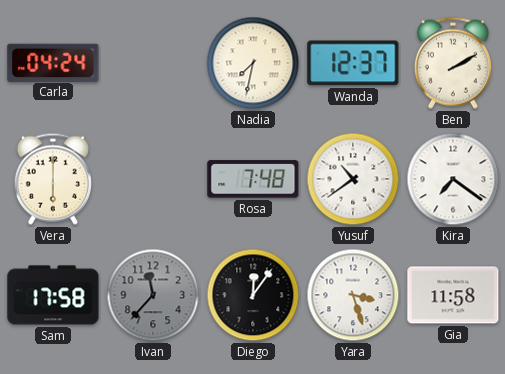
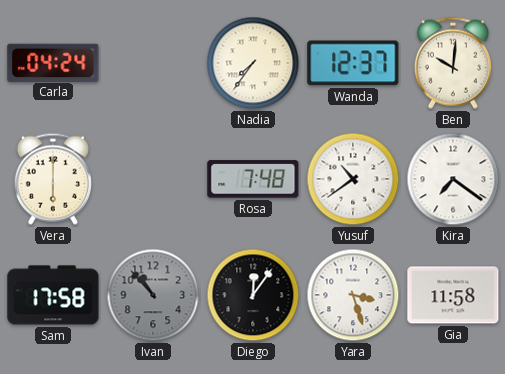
Nadia: 7:32 -> 7:36
Ben: 2:10 -> 10:01
Ivan: 11:37 -> 10:53
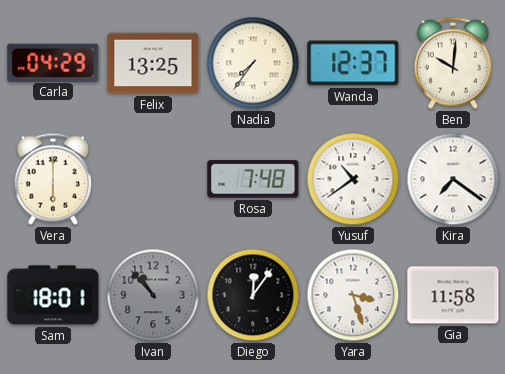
Carla: 04:24 -> 04:29
Felix: none -> 13:25
Sam: 17:58 -> 18:01
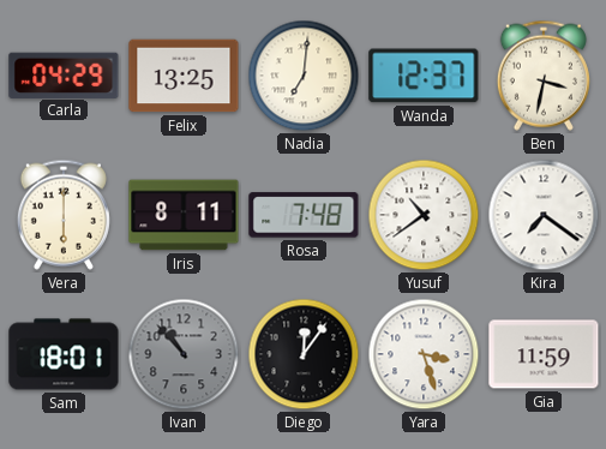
Nadia: 7:36 -> 7:01
Ben: 10:01 -> 3:32
Iris: none -> 8:11
Gia: 11:58 -> 11:59
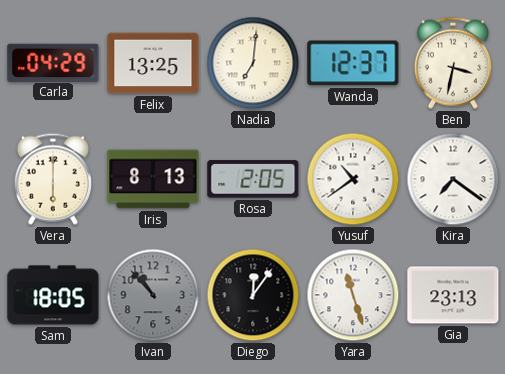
Iris: 8:11 -> 8:13
Rosa: 7:48 -> 2:05
Sam: 18:01 -> 18:05
Yara: 3:27 -> 11:27
Gia: 11:59 -> 23:13
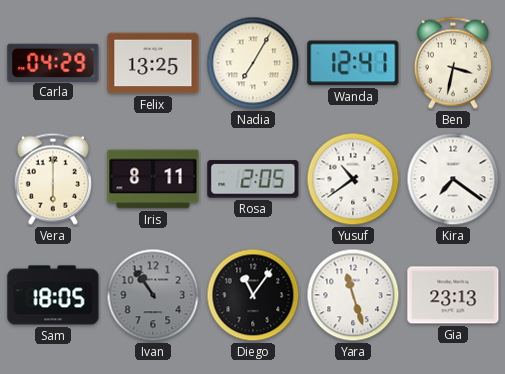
Nadia: 7:01 -> 7:05
Wanda: 12:37 -> 12:41
Iris: 8:13 -> 8:11
Ivan: 10:53 -> 10:54
Diego: 12:06 -> 11:06
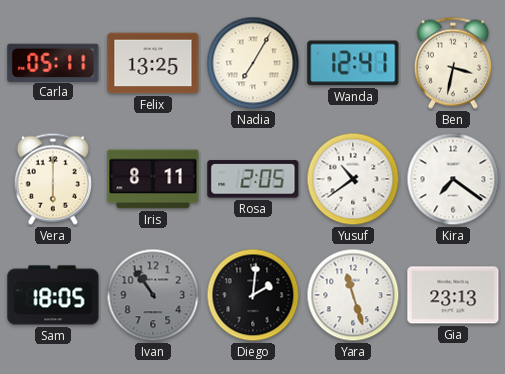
Carla: 04:29 -> 05:11
Diego: 11:06 -> 2:01
